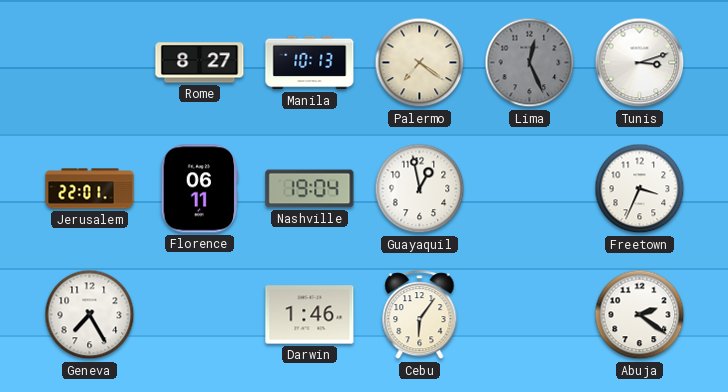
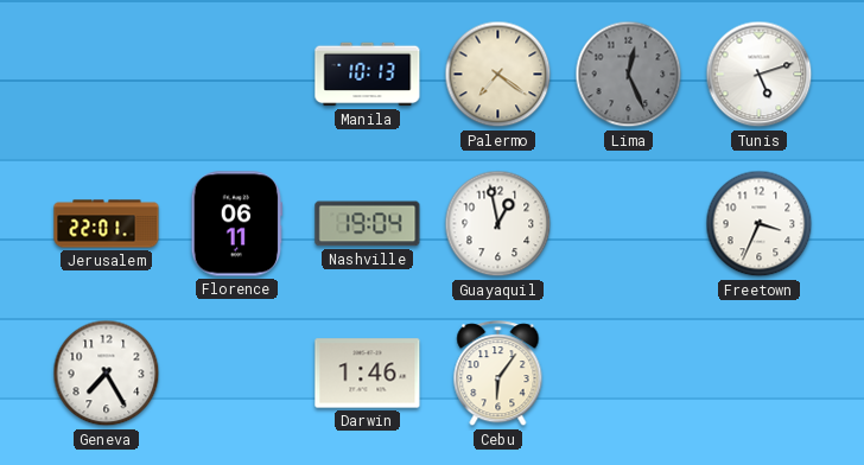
Rome: 8:27 -> none
Tunis: 3:12 -> 5:12
Abuja: 2:21 -> none
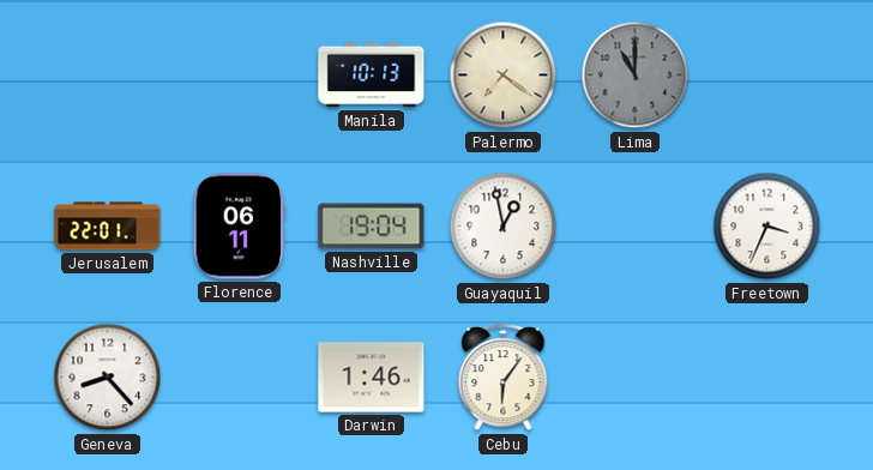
Lima: 12:26 -> 11:00
Tunis: 5:12 -> none
Geneva: 7:25 -> 8:23
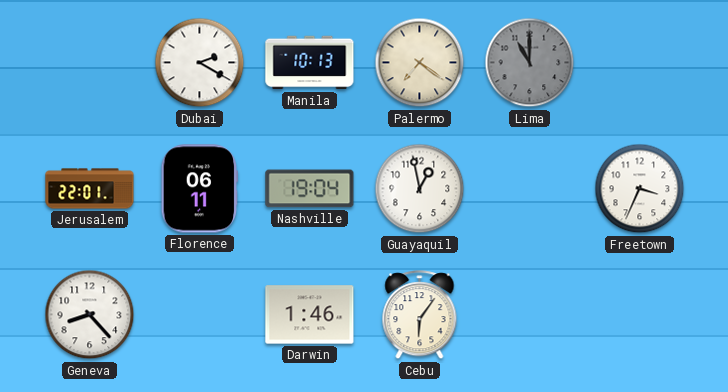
Dubai: none -> 2:20
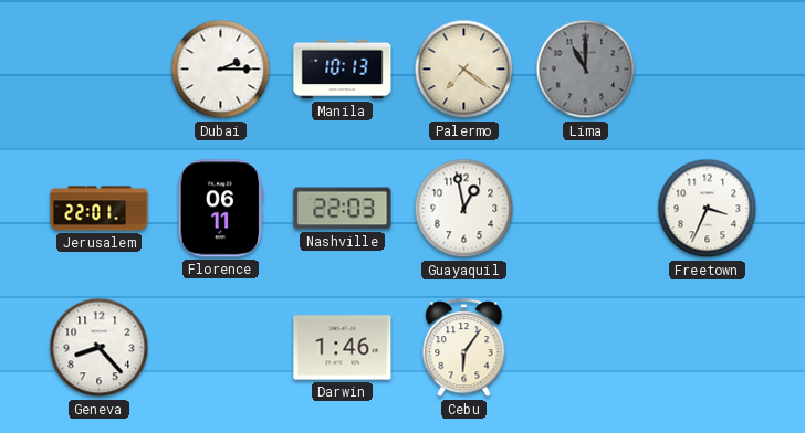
Dubai: 2:20 -> 2:15
Nashville: 19:04 -> 22:03
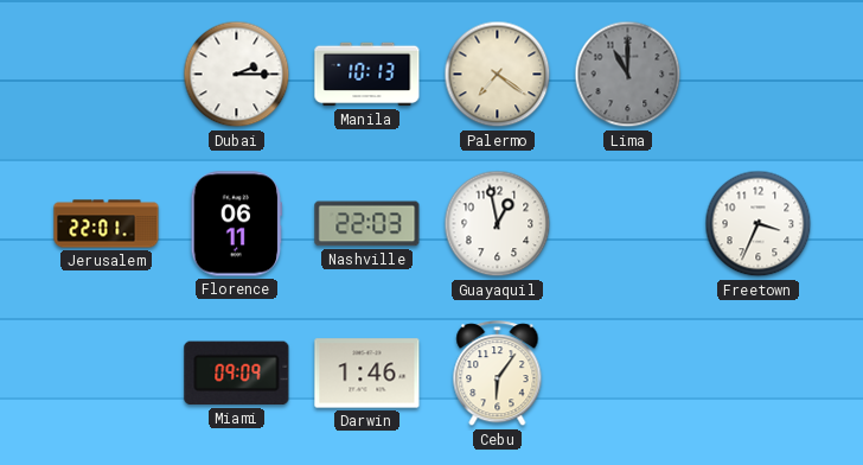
Geneva: 8:23 -> none
Miami: none -> 09:09
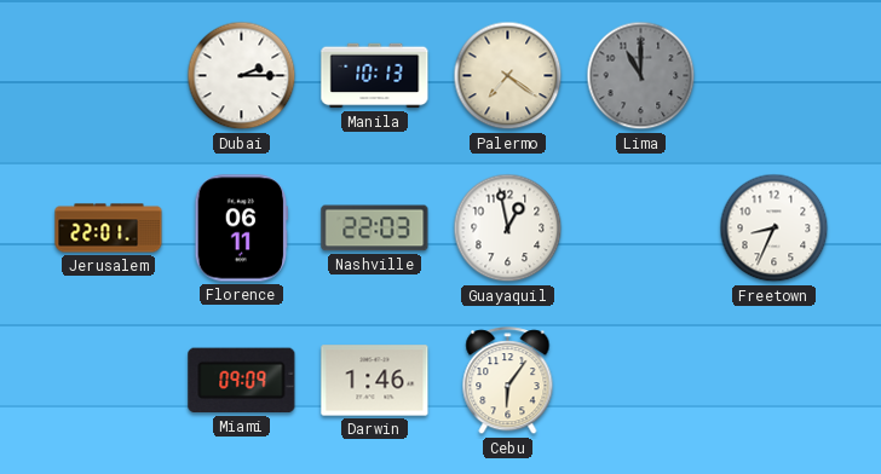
Freetown: 3:34 -> 8:34
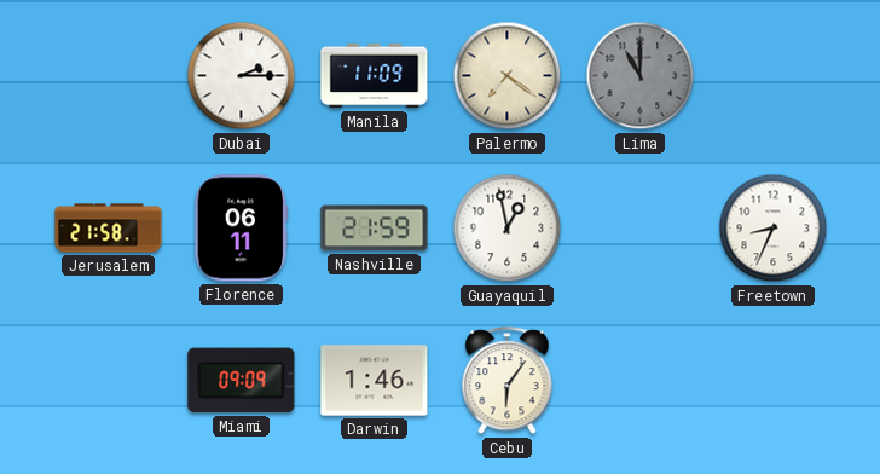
Manila: 10:13 -> 11:09
Jerusalem: 22:01 -> 21:58
Nashville: 22:03 -> 21:59
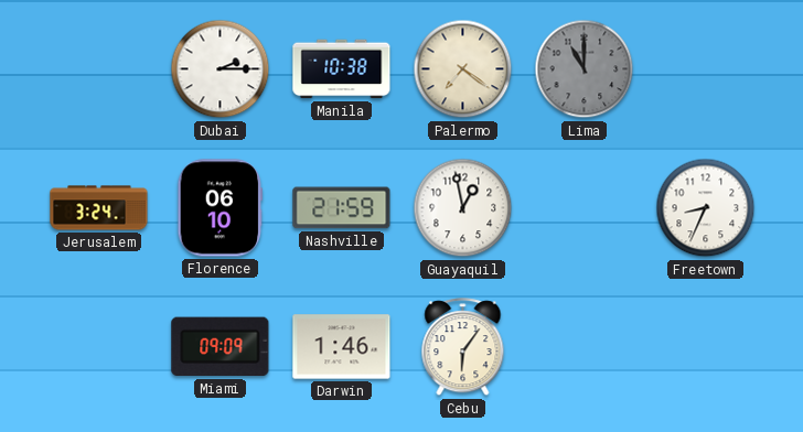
Manila: 11:09 -> 10:38
Jerusalem: 21:58 -> 3:24
Florence: 06:11 -> 06:10
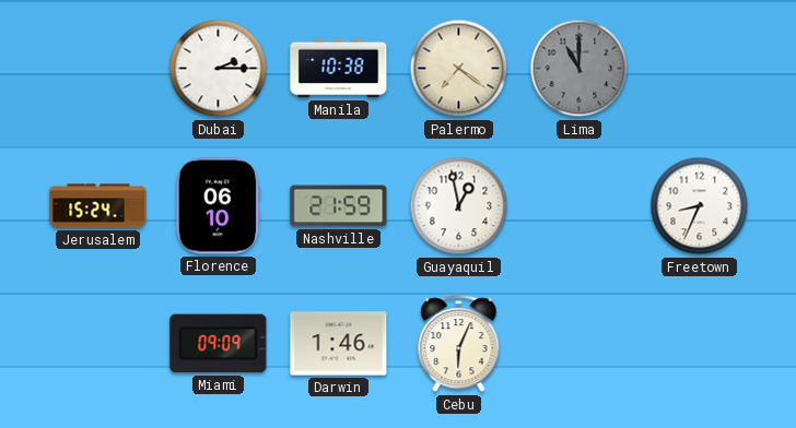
Jerusalem: 3:24 -> 15:24
Cebu: 6:06 -> 6:04
